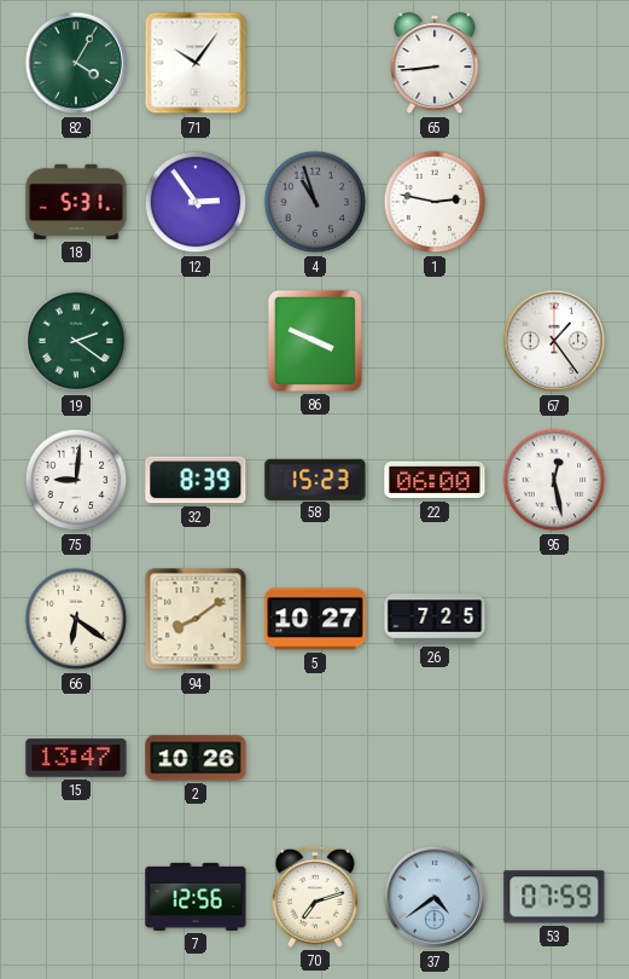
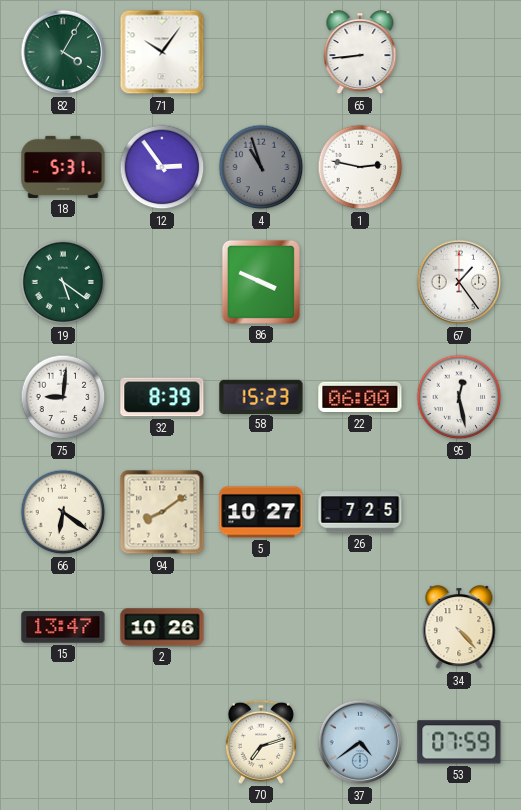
19: 2:21 -> 5:21
34: none -> 4:23
7: 12:56 -> none
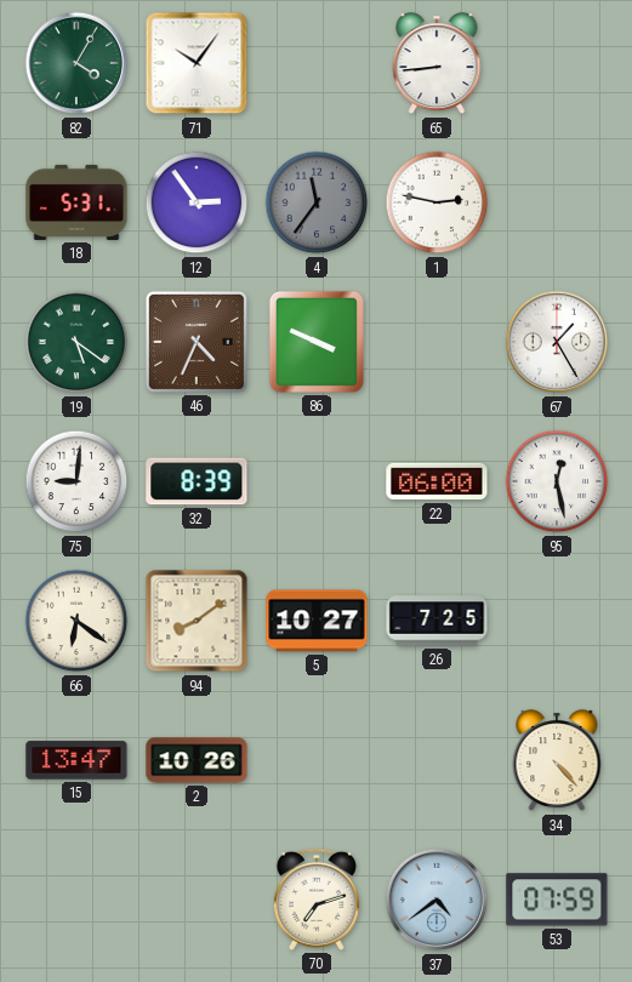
4: 10:57 -> 11:36
46: none -> 4:34
67: 1:24 -> 1:25
58: 15:23 -> none
